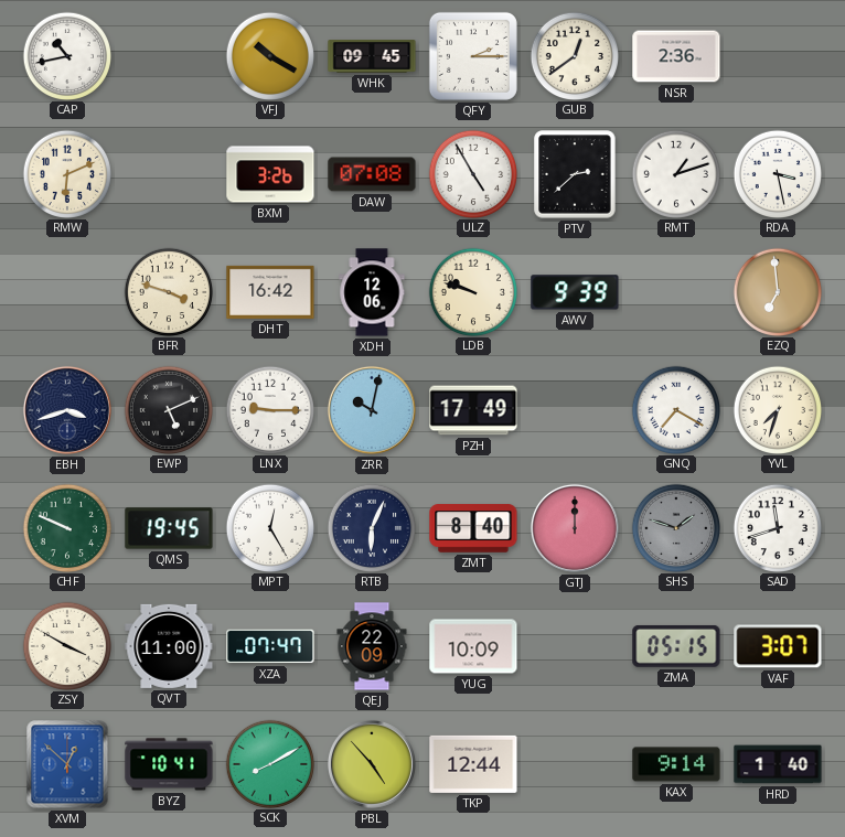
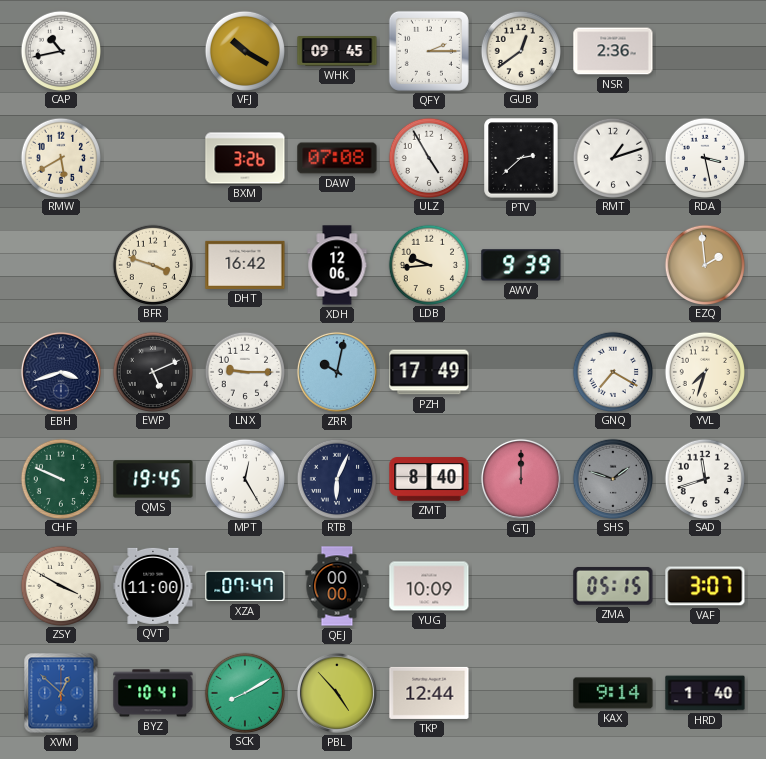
RMW: 6:11 -> 5:40
LDB: 9:48 -> 9:44
EZQ: 6:59 -> 1:59
QEJ: 22:09 -> 00:00
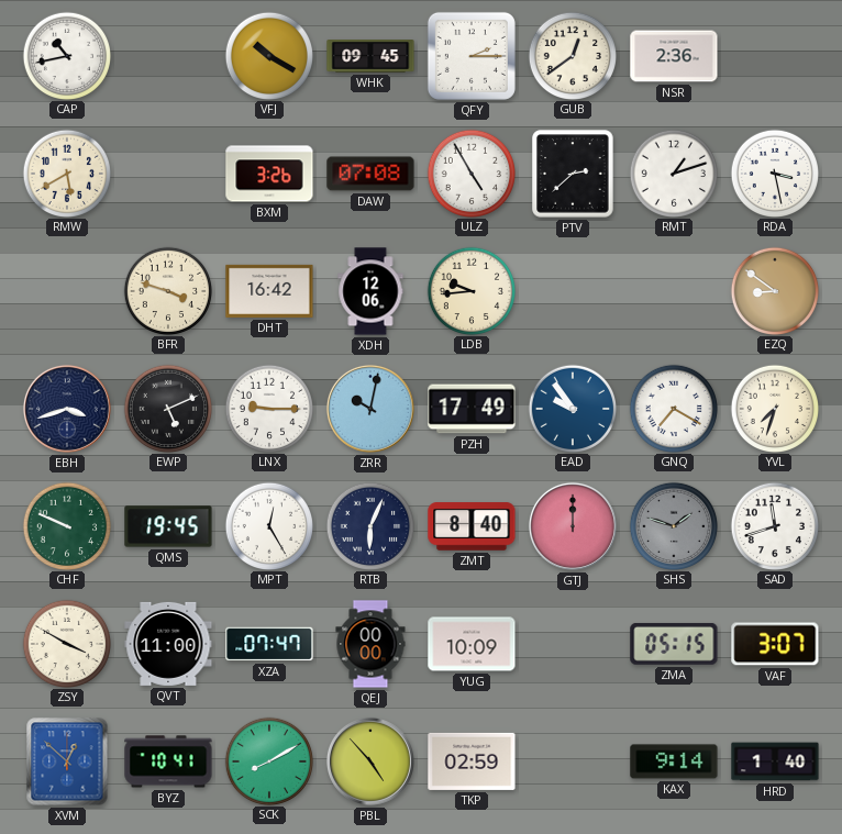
AWV: 9:39 -> none
EZQ: 1:59 -> 8:51
EAD: none -> 9:54
TKP: 12:44 -> 02:59
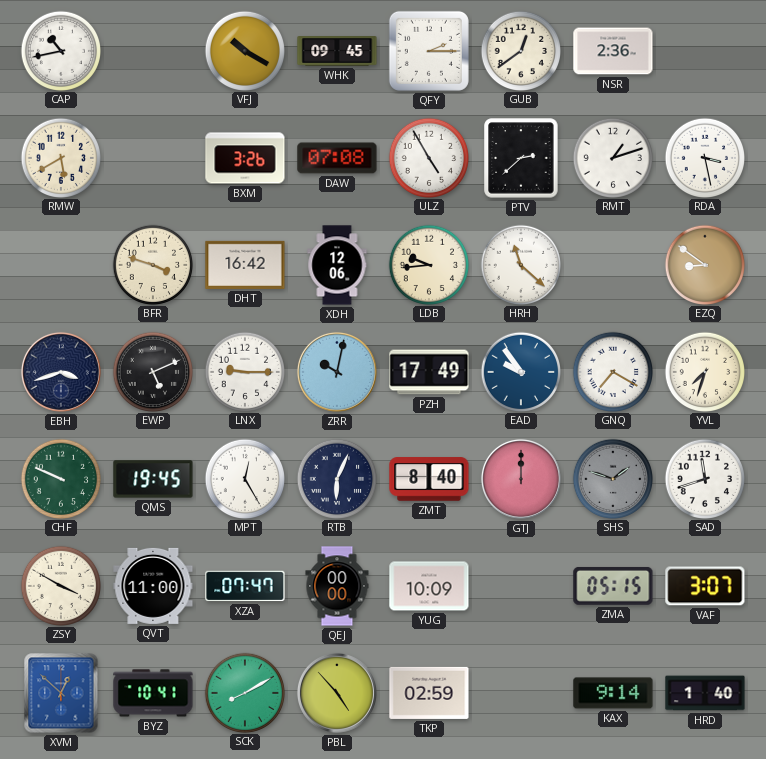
HRH: none -> 11:22
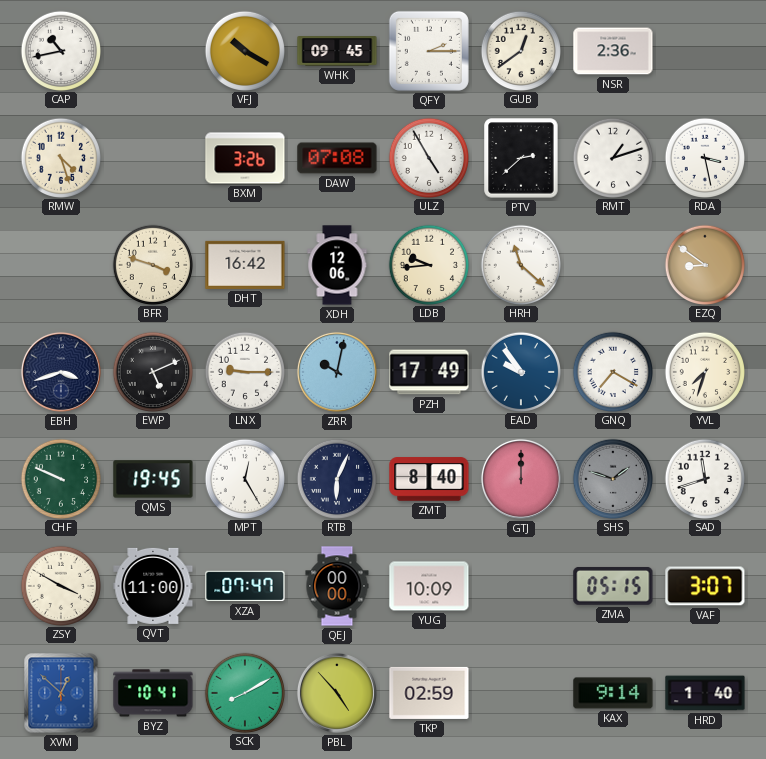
RMW: 5:40 -> 4:27
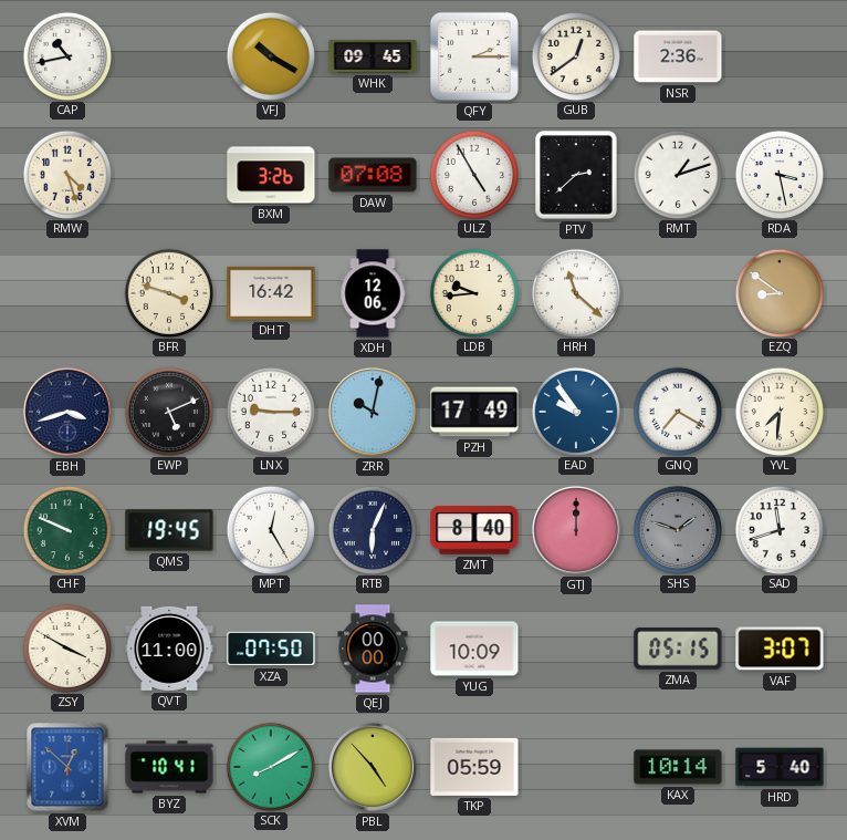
YVL: 7:33 -> 7:31
XZA: 07:47 -> 07:50
TKP: 02:59 -> 05:59
KAX: 9:14 -> 10:14
HRD: 1:40 -> 5:40
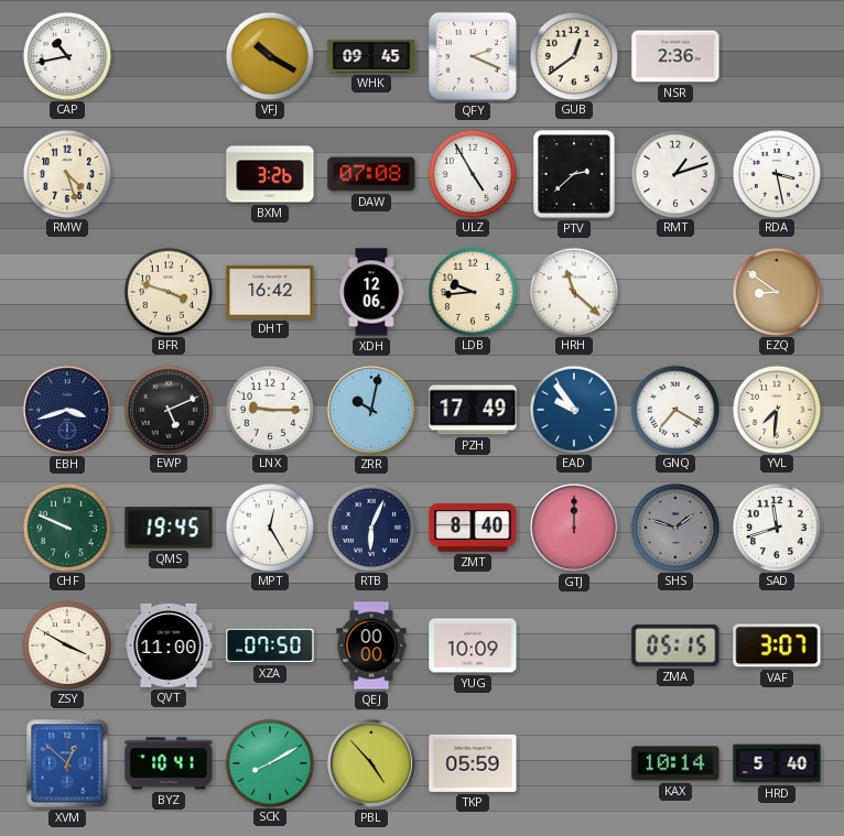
QFY: 2:15 -> 2:19
